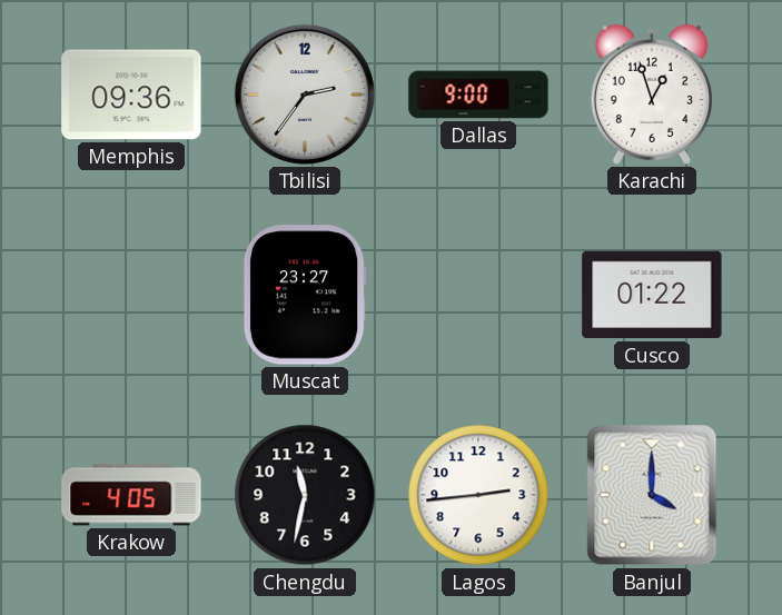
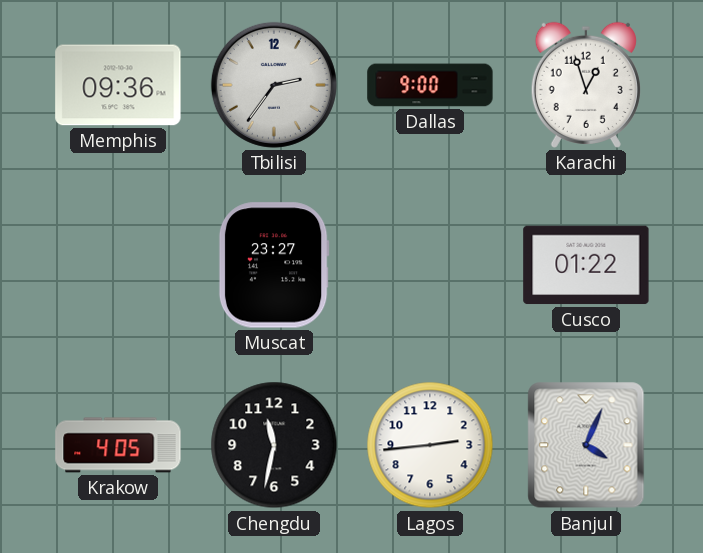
Banjul: 4:00 -> 4:04
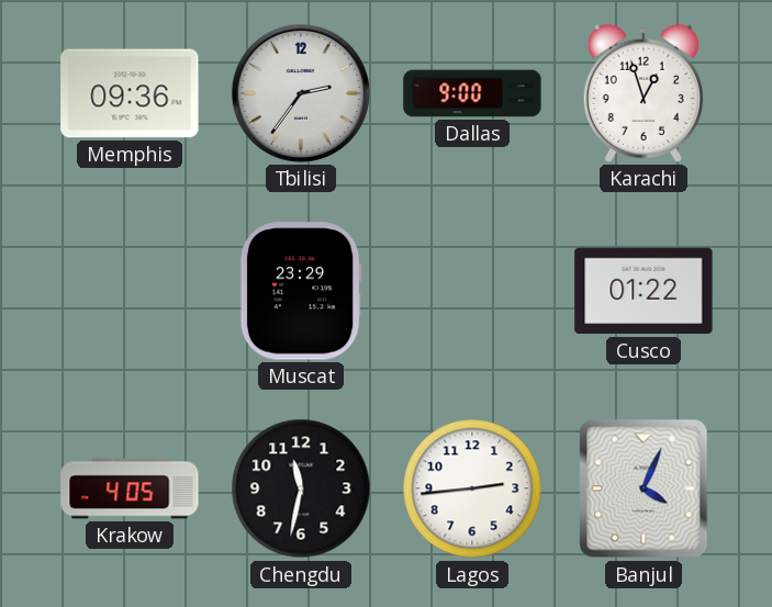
Muscat: 23:27 -> 23:29
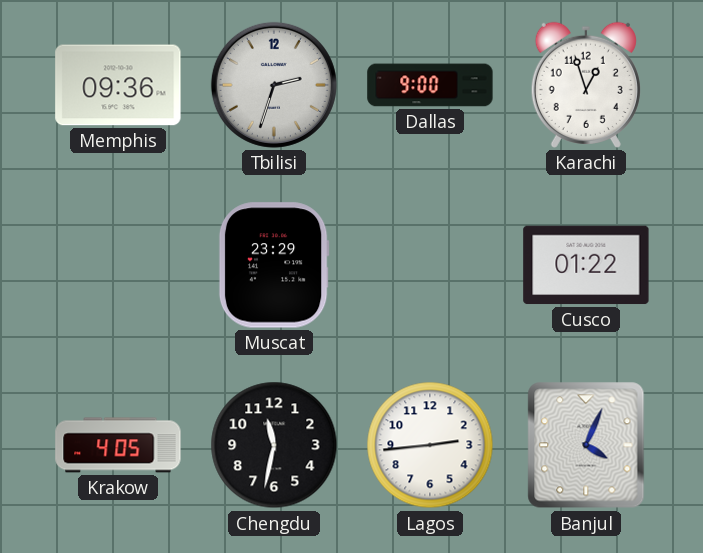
Tbilisi: 2:36 -> 2:33
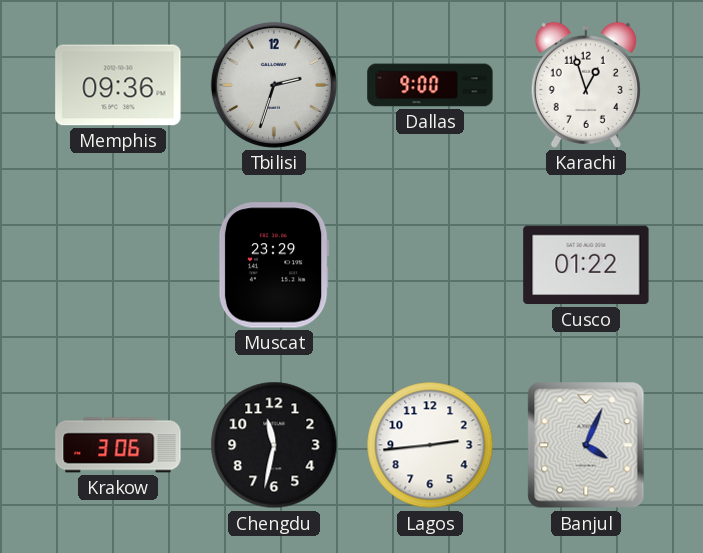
Krakow: 4:05 -> 3:06
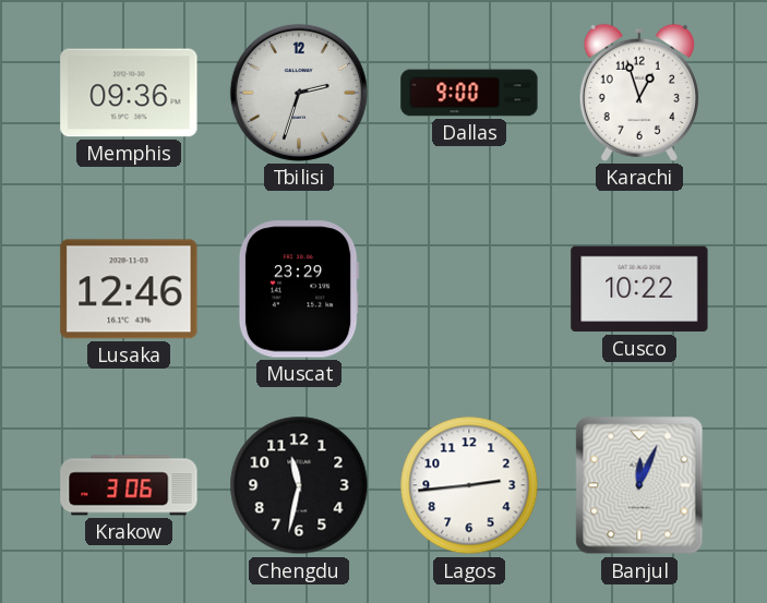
Lusaka: none -> 12:46
Cusco: 01:22 -> 10:22
Banjul: 4:04 -> 12:04
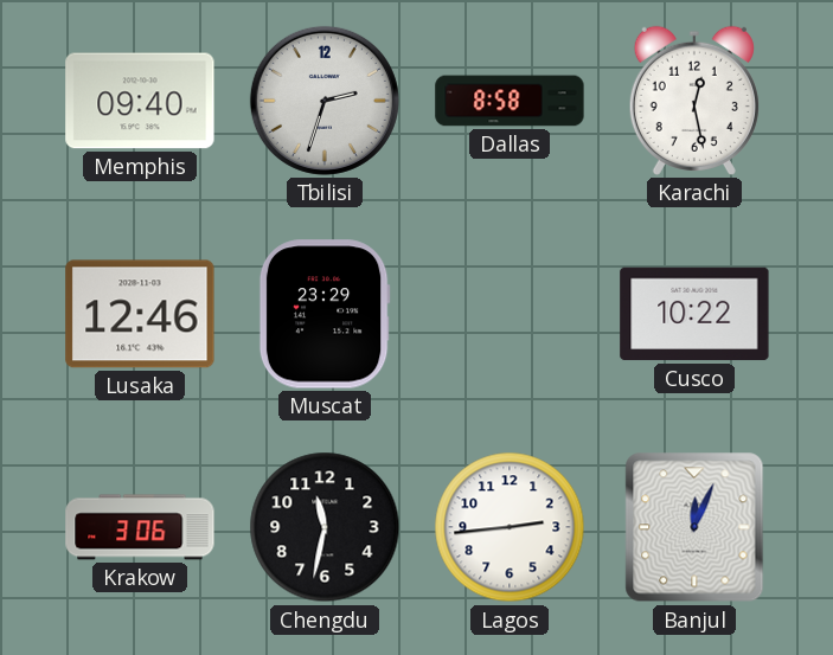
Memphis: 09:36 -> 09:40
Dallas: 9:00 -> 8:58
Karachi: 12:57 -> 12:28
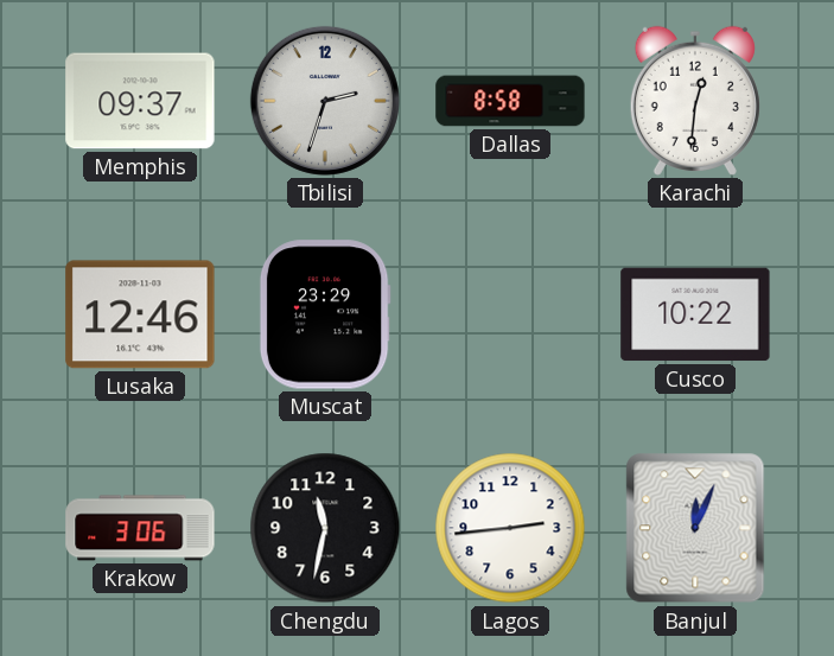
Memphis: 09:40 -> 09:37
Karachi: 12:28 -> 12:31
